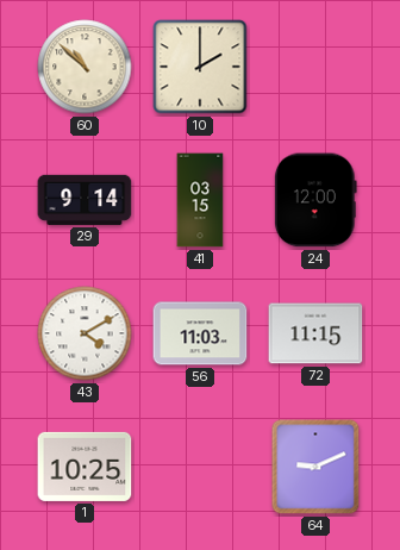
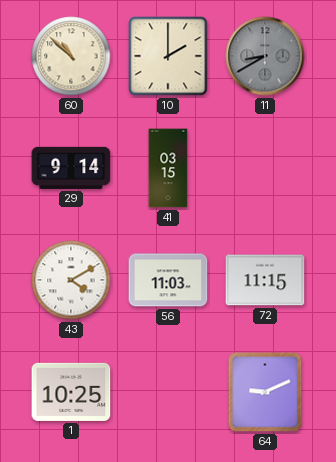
11: none -> 8:40
24: 12:00 -> none
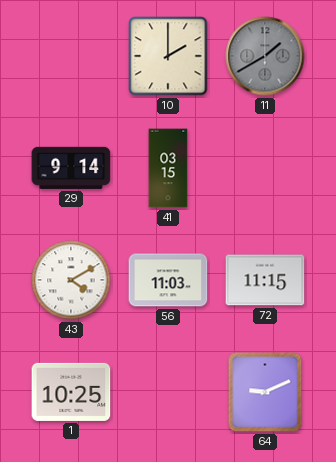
60: 10:52 -> none
11: 8:40 -> 1:40
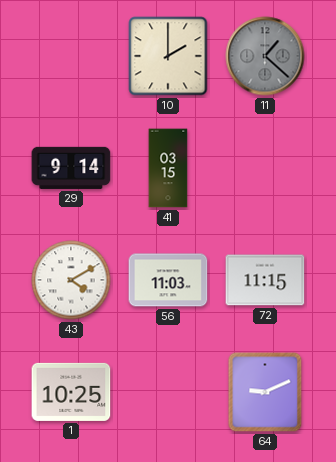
11: 1:40 -> 1:22
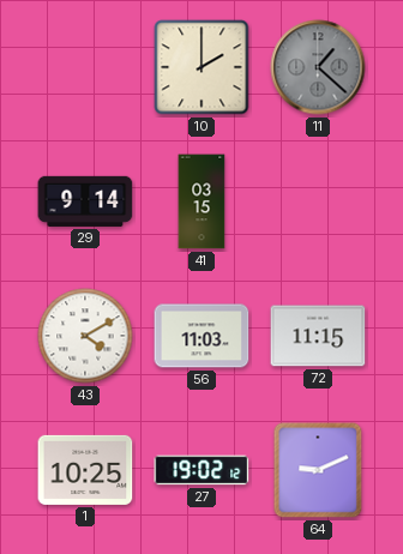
27: none -> 19:02
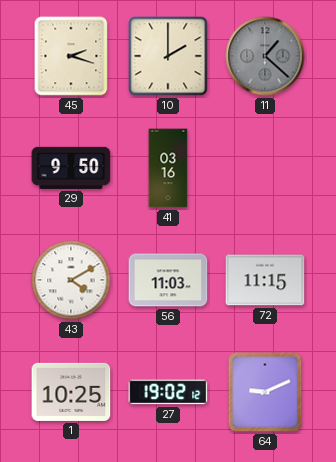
45: none -> 2:18
29: 9:14 -> 9:50
41: 03:15 -> 03:16
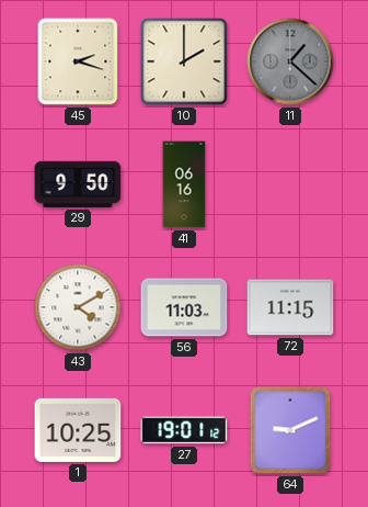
41: 03:16 -> 06:16
27: 19:02 -> 19:01
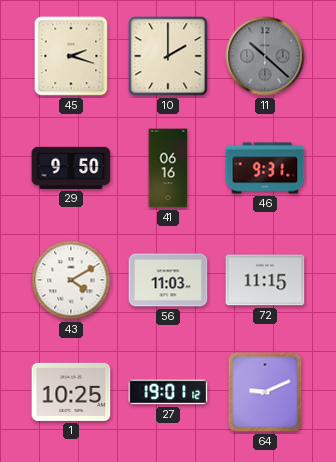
11: 1:22 -> 10:22
46: none -> 9:31
